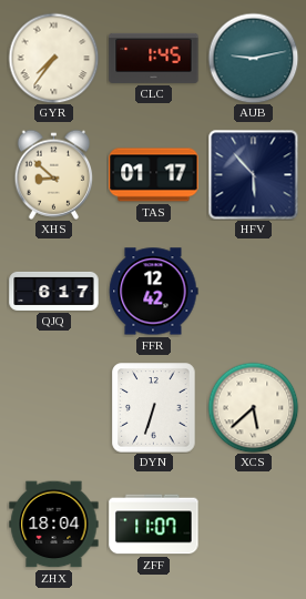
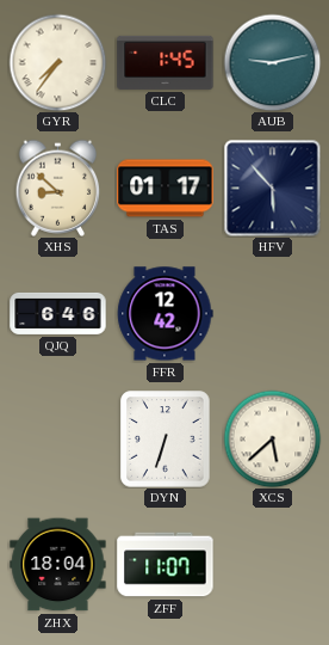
QJQ: 6:17 -> 6:46
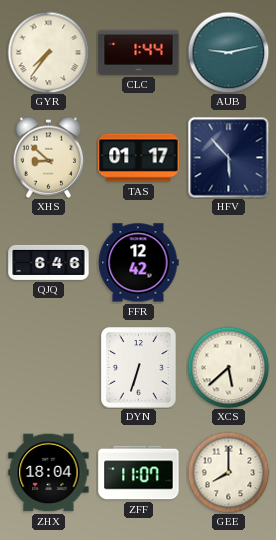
CLC: 1:45 -> 1:44
GEE: none -> 8:00
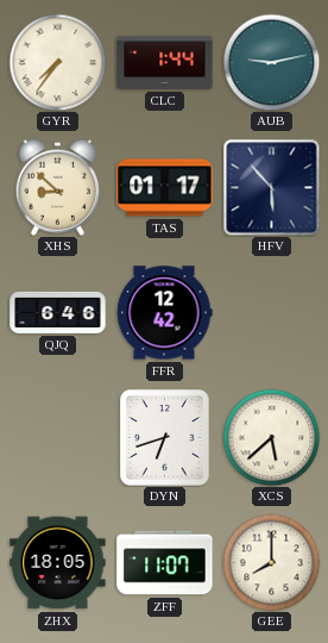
DYN: 6:33 -> 6:42
ZHX: 18:04 -> 18:05
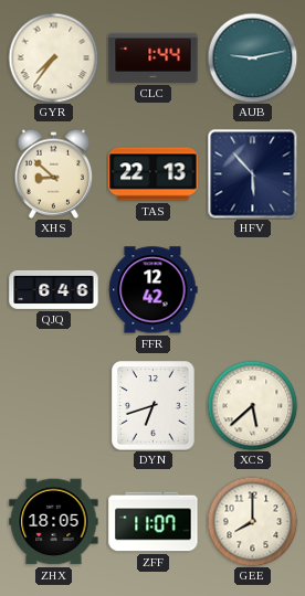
TAS: 01:17 -> 22:13
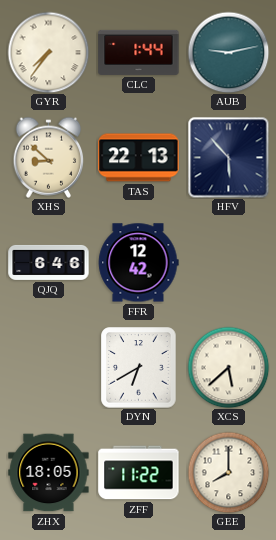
DYN: 6:42 -> 6:40
ZFF: 11:07 -> 11:22
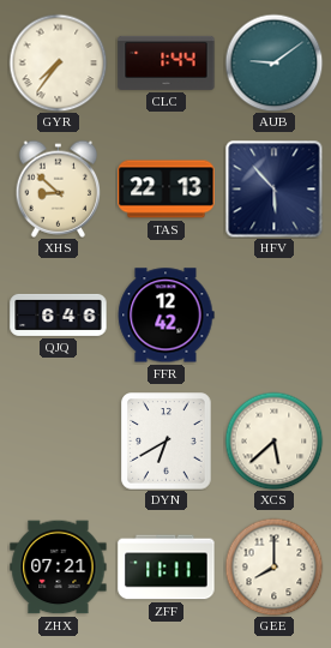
AUB: 9:13 -> 9:09
ZHX: 18:05 -> 07:21
ZFF: 11:22 -> 11:11
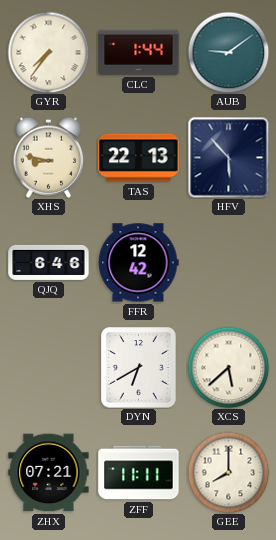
XHS: 8:52 -> 8:47
